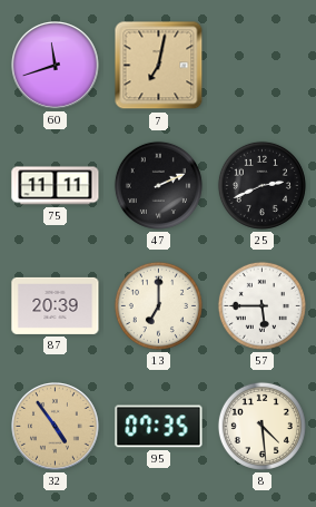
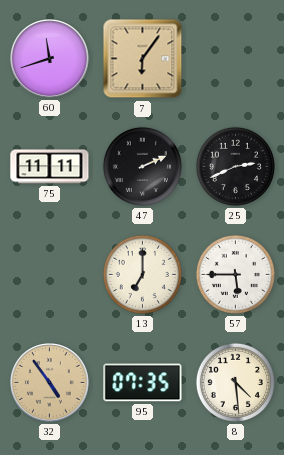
7: 7:02 -> 6:06
87: 20:39 -> none
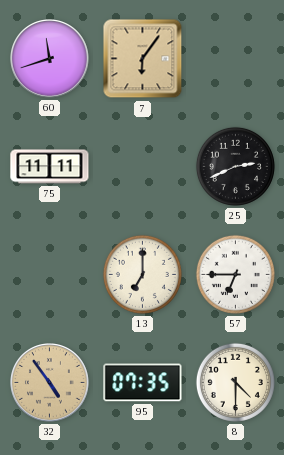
47: 2:11 -> none
57: 5:45 -> 6:45
8: 4:29 -> 4:30
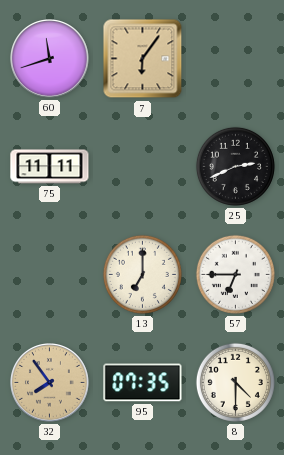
32: 4:54 -> 7:54
